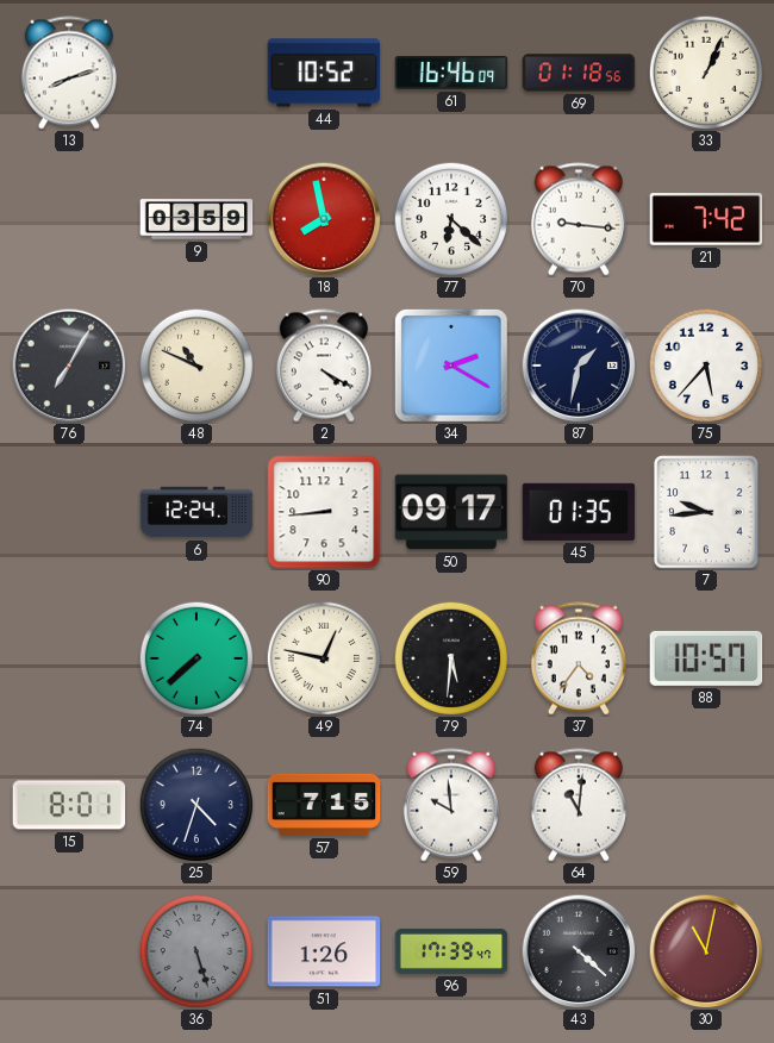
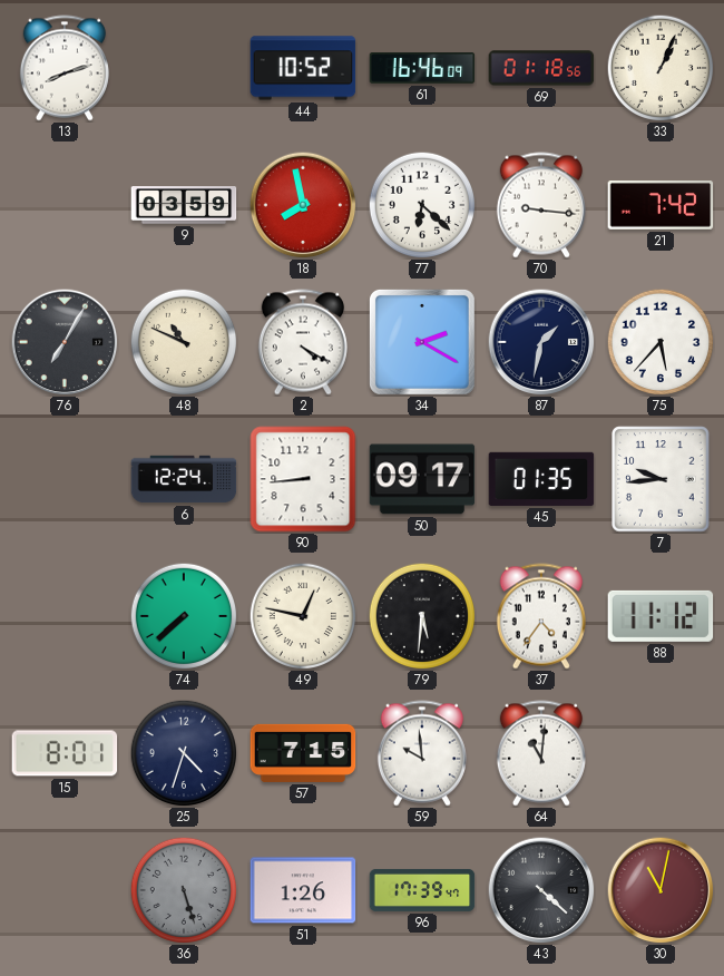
88: 10:57 -> 11:12
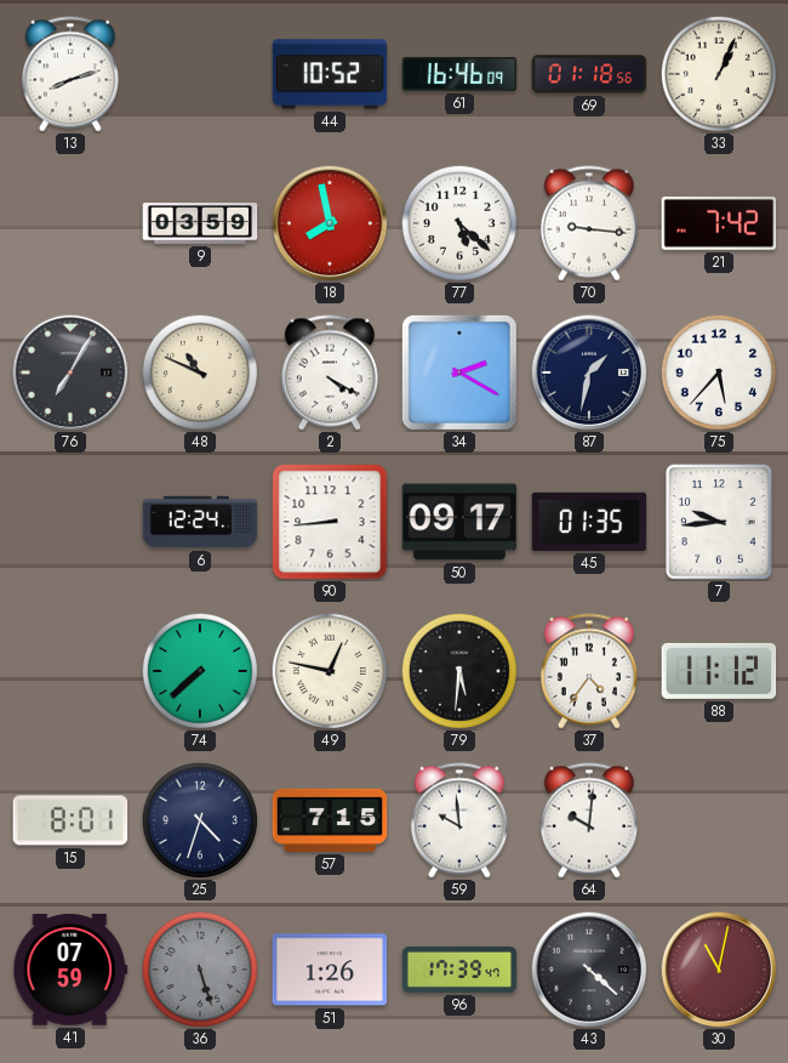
77: 6:22 -> 5:22
64: 11:01 -> 10:01
41: none -> 07:59
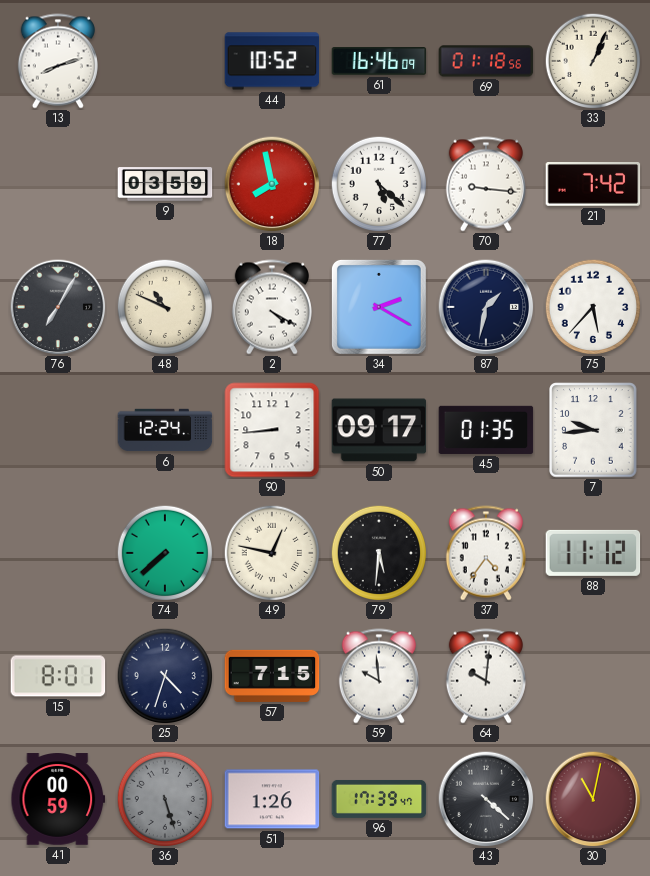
41: 07:59 -> 00:59
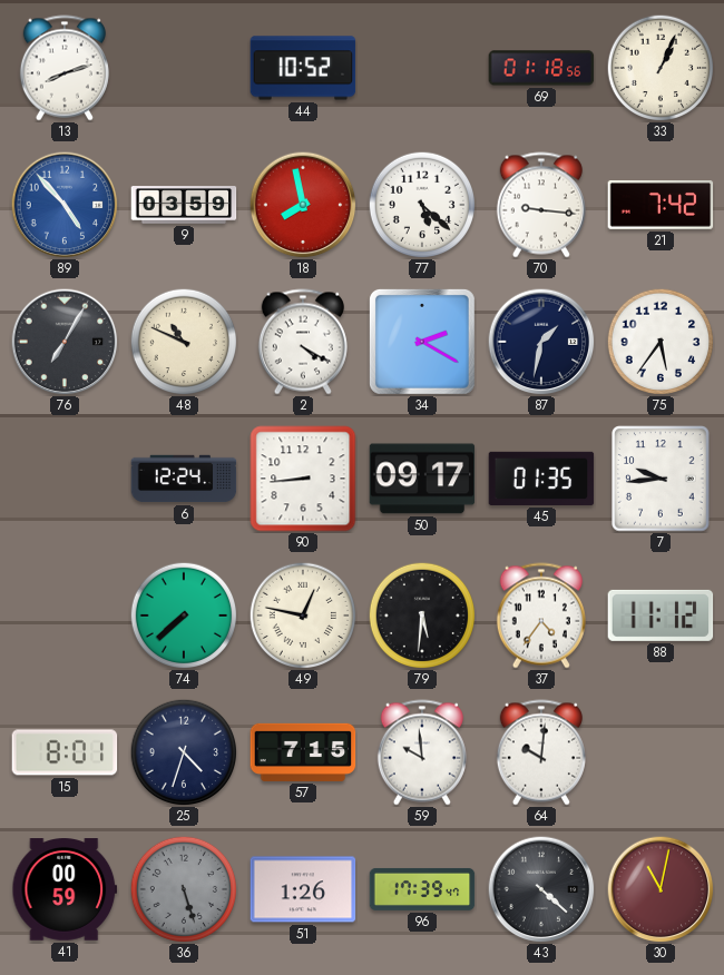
61: 16:46 -> none
89: none -> 4:53
75: 5:37 -> 5:36
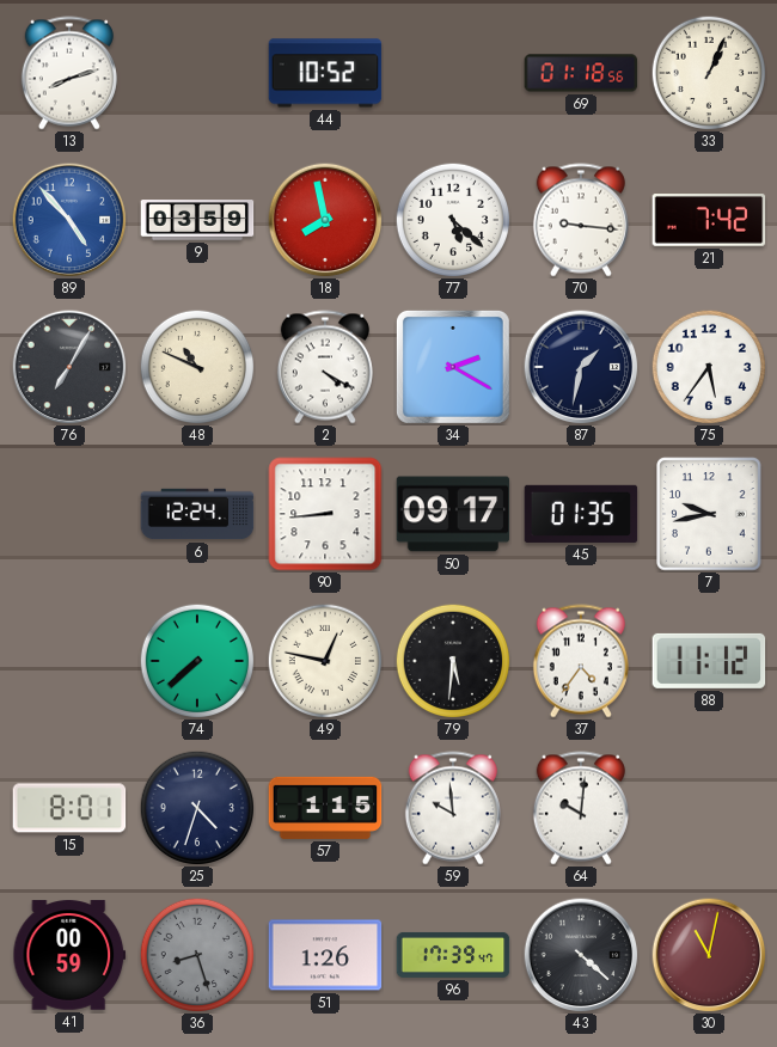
7: 9:44 -> 9:43
57: 7:15 -> 1:15
36: 5:27 -> 8:27
